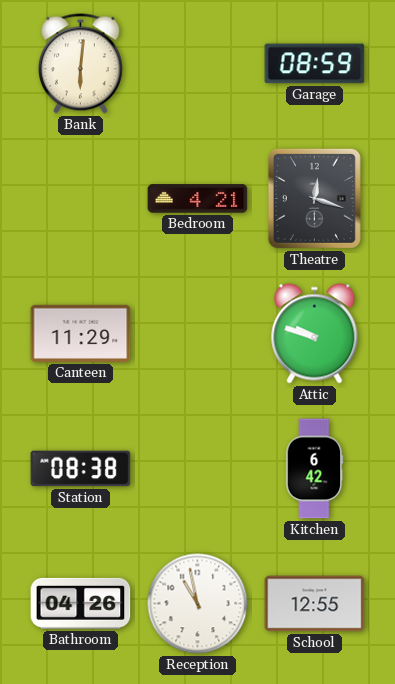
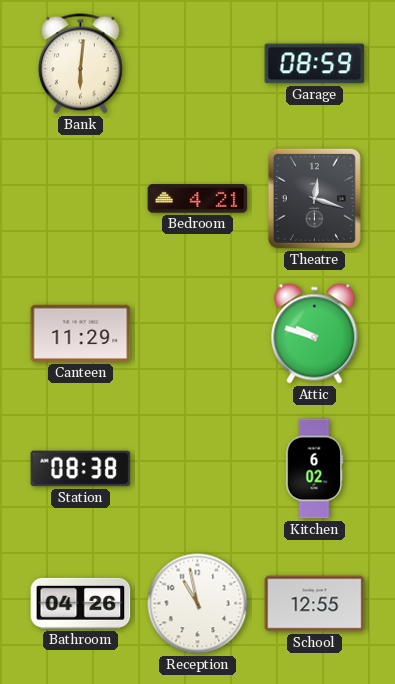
Kitchen: 6:42 -> 6:02
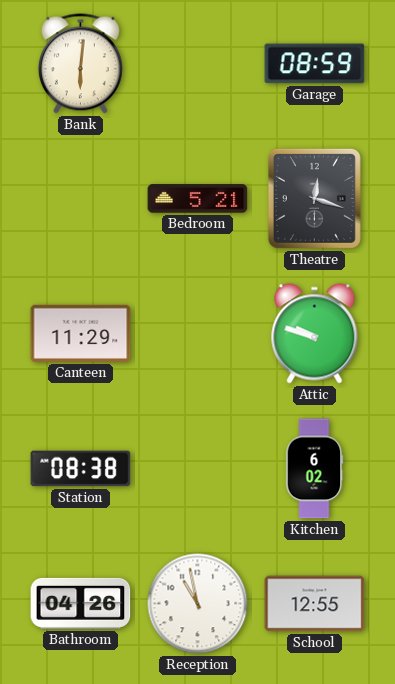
Bedroom: 4:21 -> 5:21
